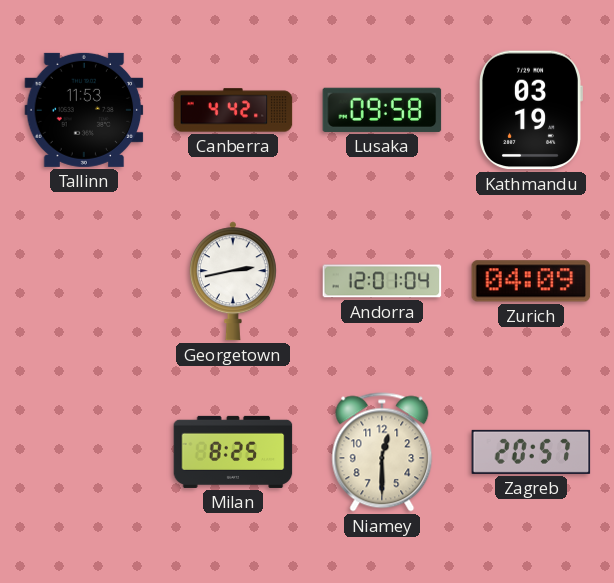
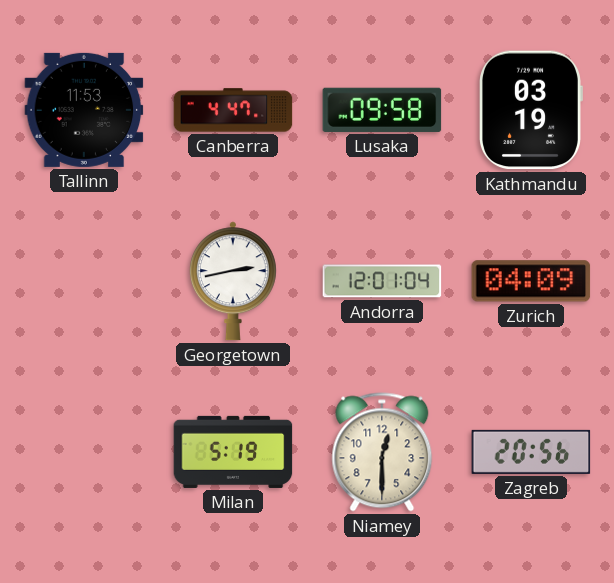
Canberra: 4:42 -> 4:47
Milan: 8:25 -> 5:19
Zagreb: 20:57 -> 20:56
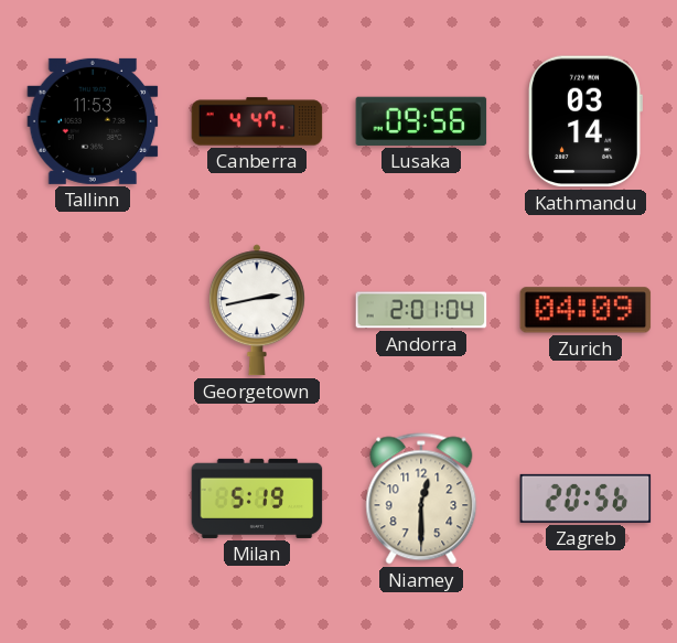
Lusaka: 09:58 -> 09:56
Kathmandu: 03:19 -> 03:14
Andorra: 12:01 -> 2:01
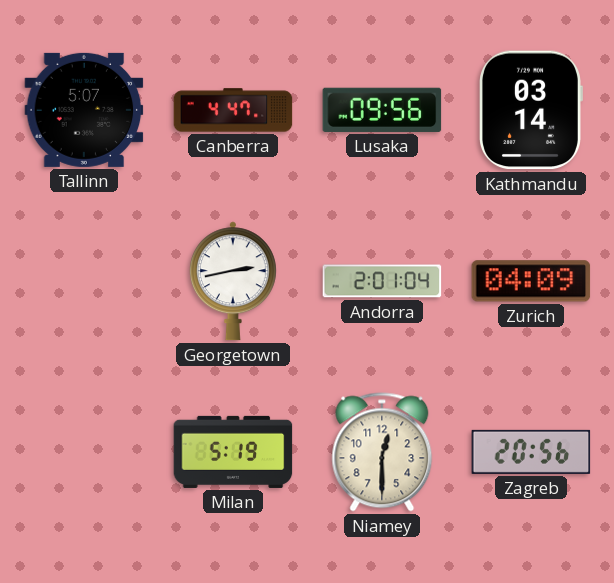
Tallinn: 11:53 -> 5:07
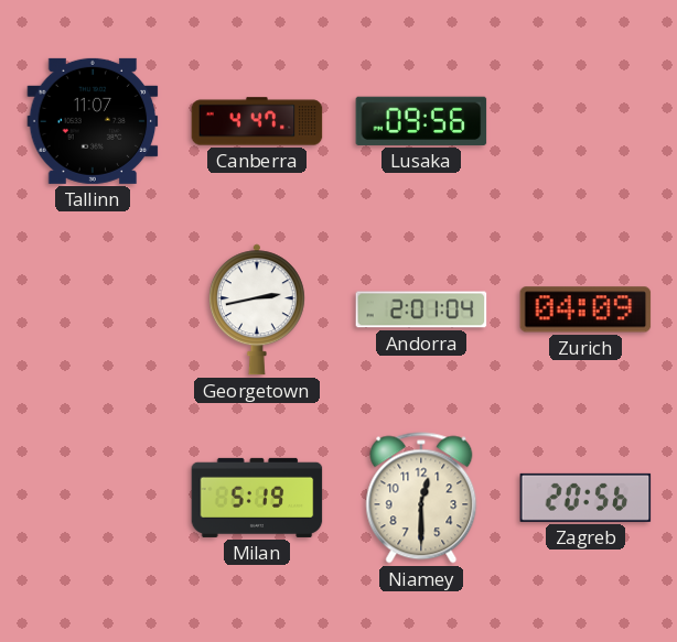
Tallinn: 5:07 -> 11:07
Kathmandu: 03:14 -> none
